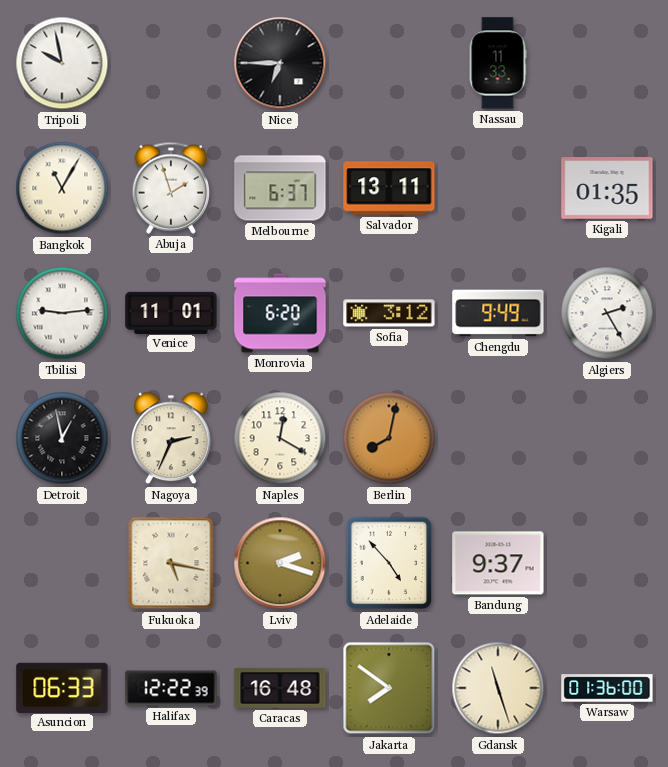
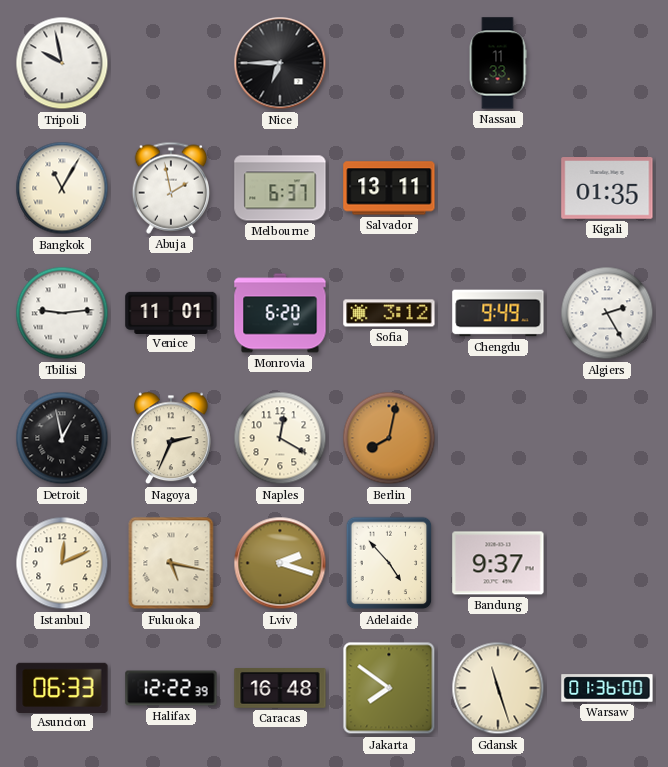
Abuja: 1:57 -> 1:58
Istanbul: none -> 12:11
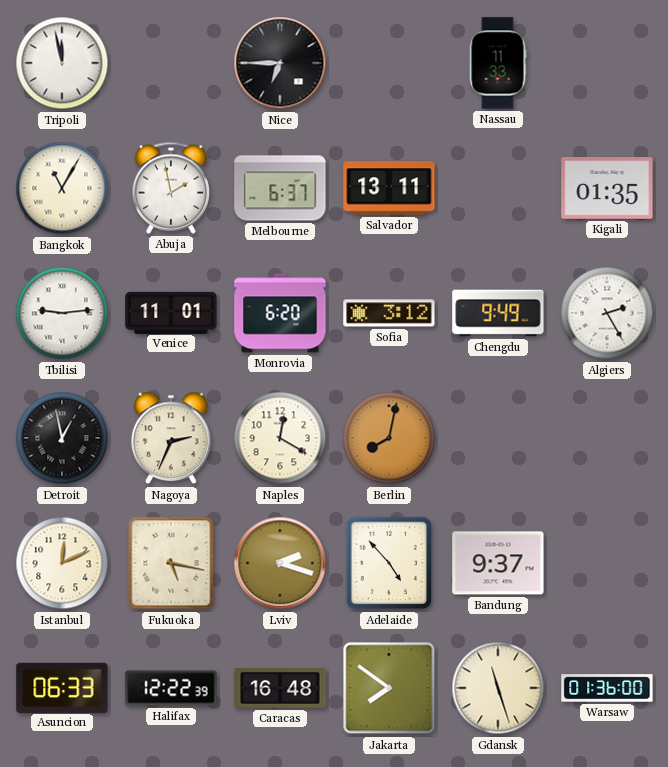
Tripoli: 9:58 -> 11:58
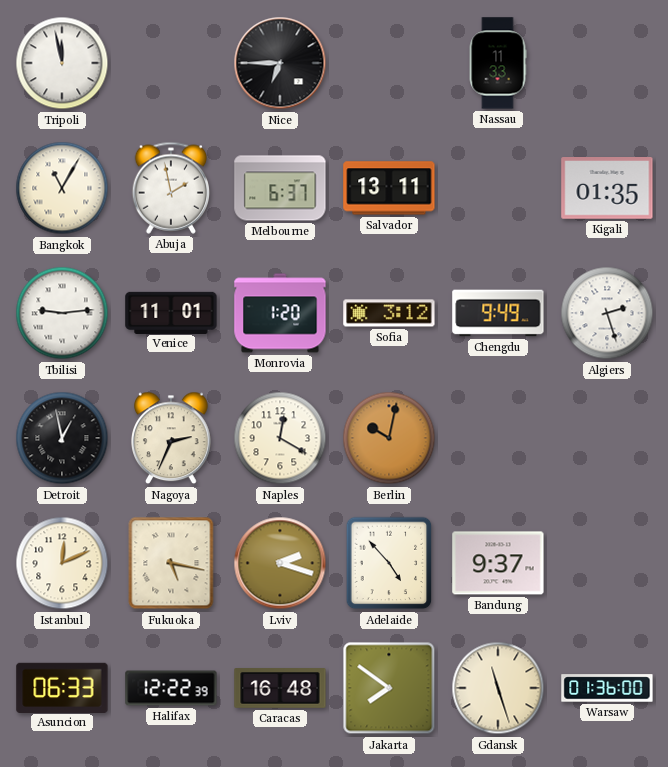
Monrovia: 6:20 -> 1:20
Algiers: 2:25 -> 2:27
Berlin: 8:02 -> 10:02
